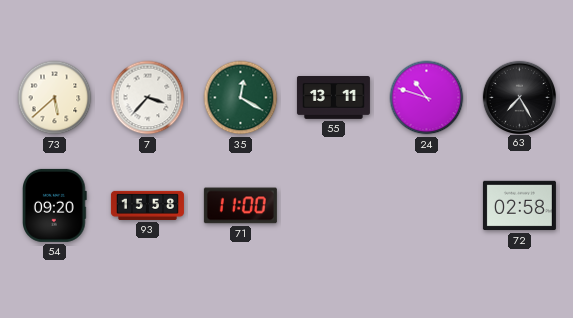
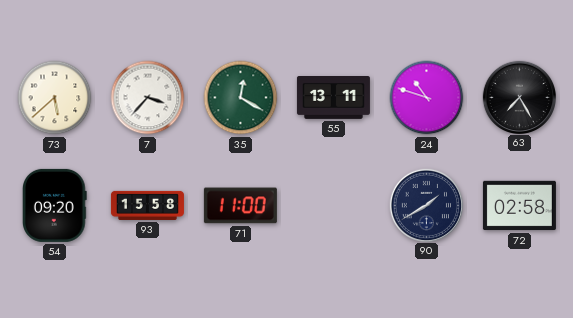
90: none -> 1:40
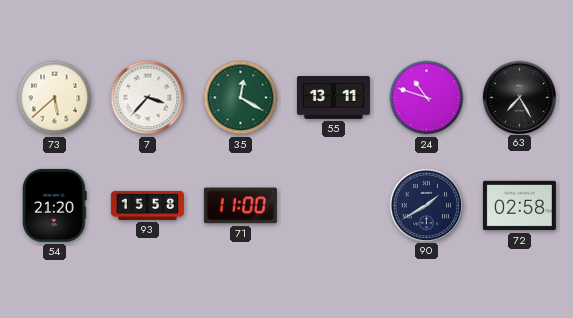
54: 09:20 -> 21:20
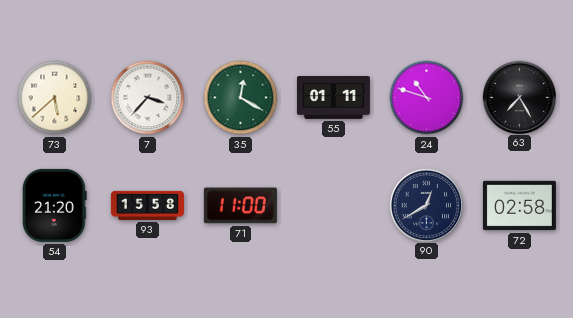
55: 13:11 -> 01:11
90: 1:40 -> 12:40
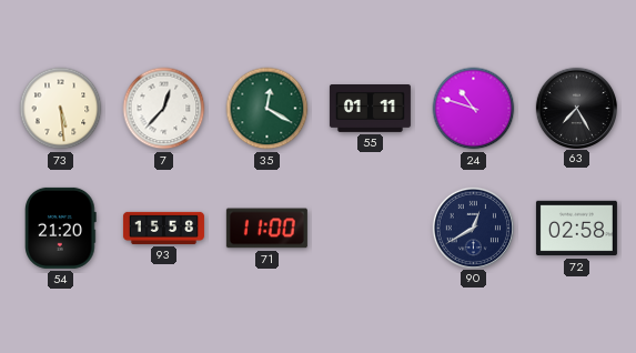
73: 5:38 -> 5:29
7: 3:37 -> 12:37
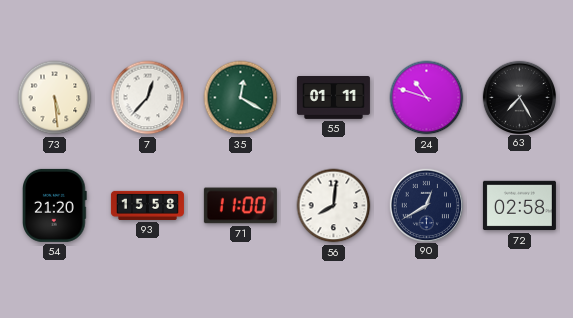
56: none -> 8:01
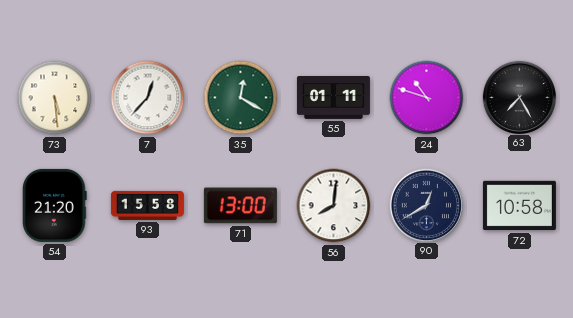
71: 11:00 -> 13:00
72: 02:58 -> 10:58
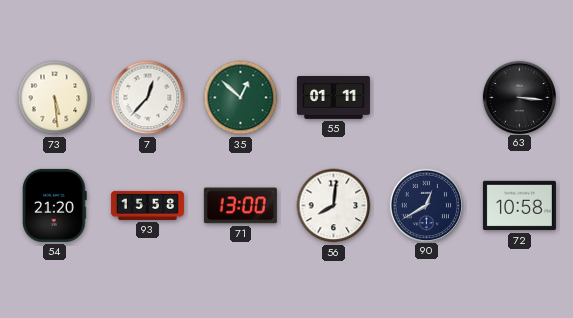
35: 12:20 -> 12:52
24: 10:48 -> none
63: 7:25 -> 3:16
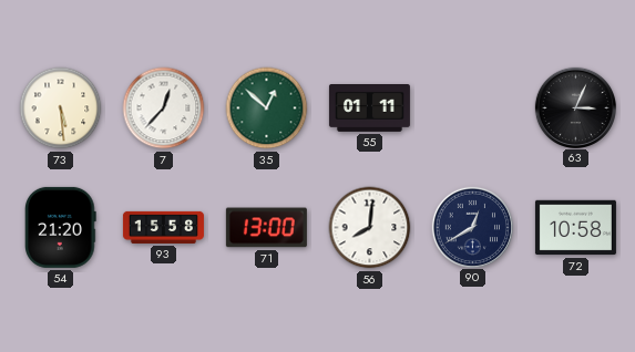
63: 3:16 -> 3:04
